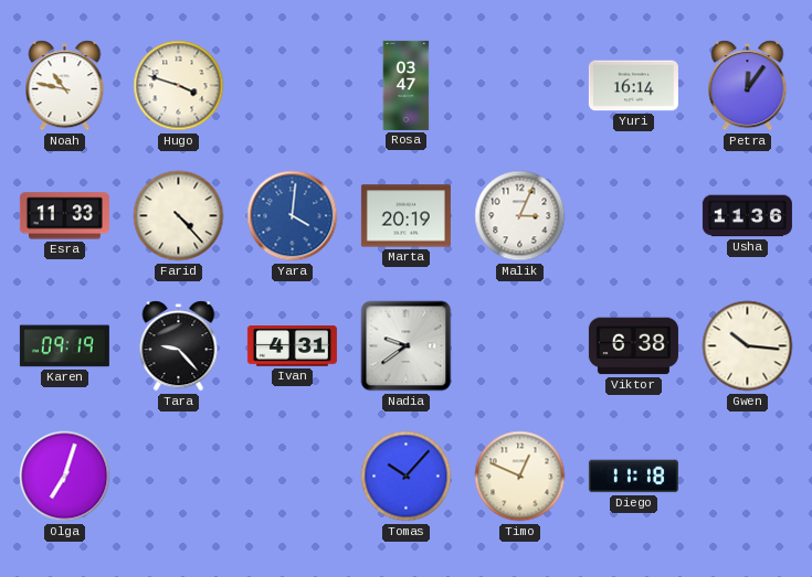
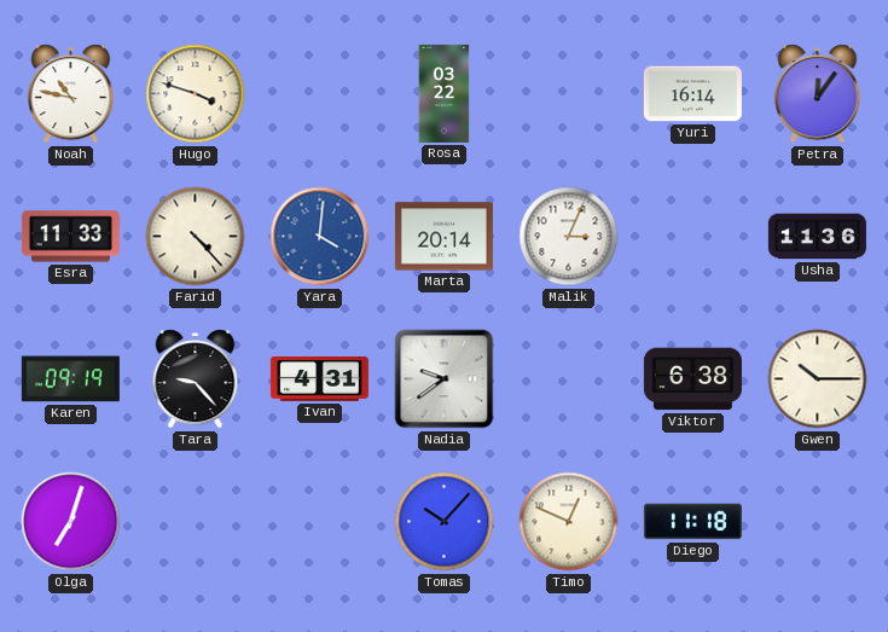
Rosa: 03:47 -> 03:22
Marta: 20:19 -> 20:14
Gwen: 10:16 -> 10:15
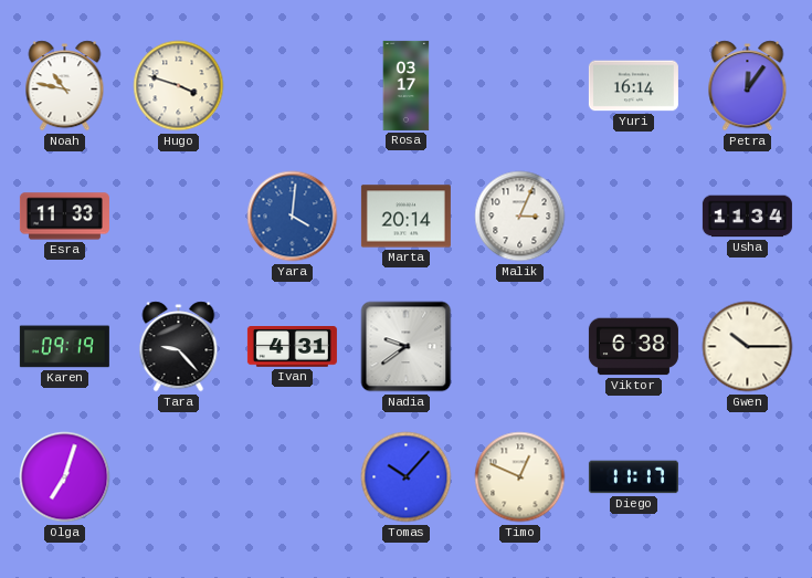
Rosa: 03:22 -> 03:17
Farid: 4:23 -> none
Usha: 11:36 -> 11:34
Diego: 11:18 -> 11:17
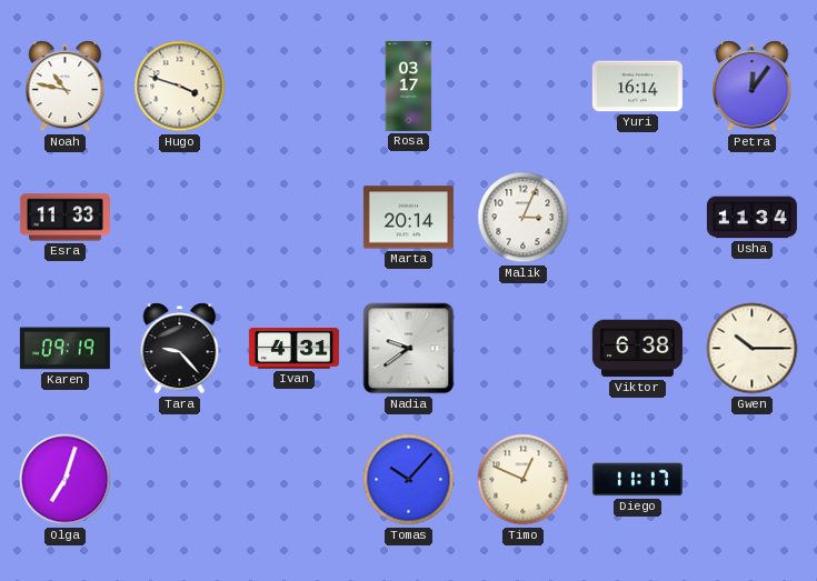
Yara: 4:01 -> none
